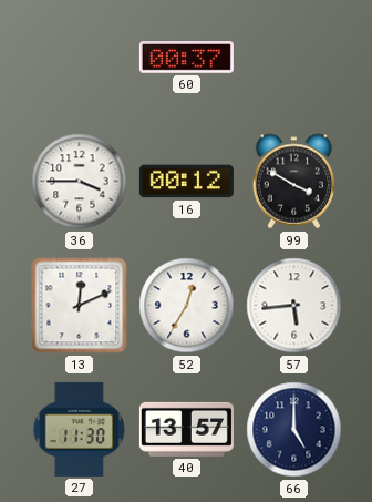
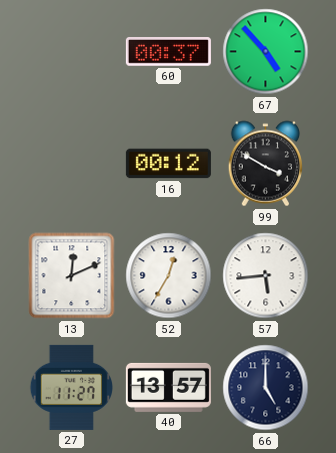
67: none -> 4:53
36: 3:45 -> none
27: 11:30 -> 11:27
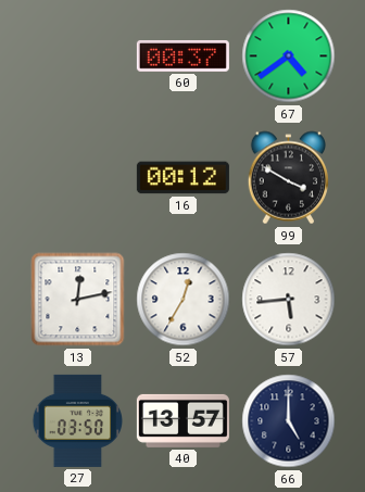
67: 4:53 -> 4:39
13: 12:11 -> 12:13
27: 11:27 -> 03:50
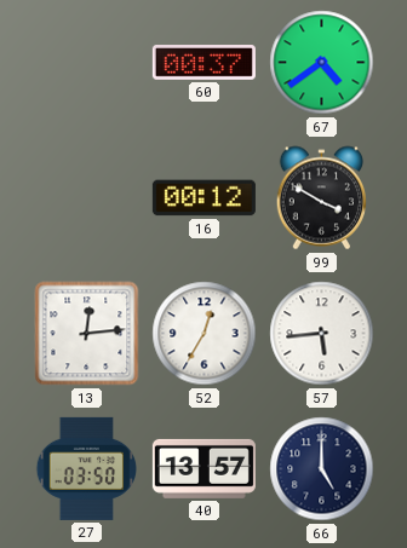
13: 12:13 -> 12:14
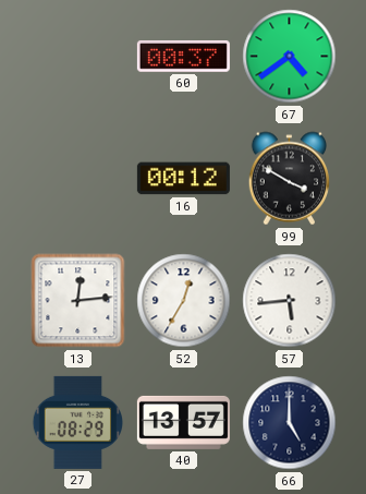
27: 03:50 -> 08:29
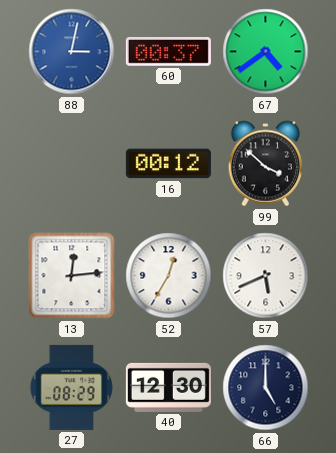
88: none -> 3:02
99: 3:50 -> 3:52
57: 5:44 -> 5:41
40: 13:57 -> 12:30
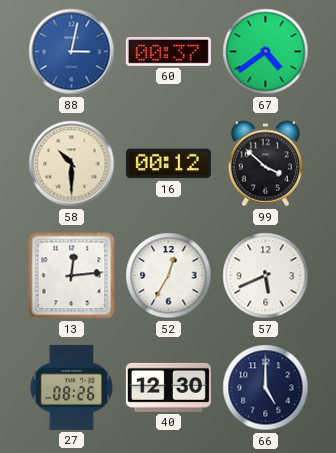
58: none -> 10:30
27: 08:29 -> 08:26
